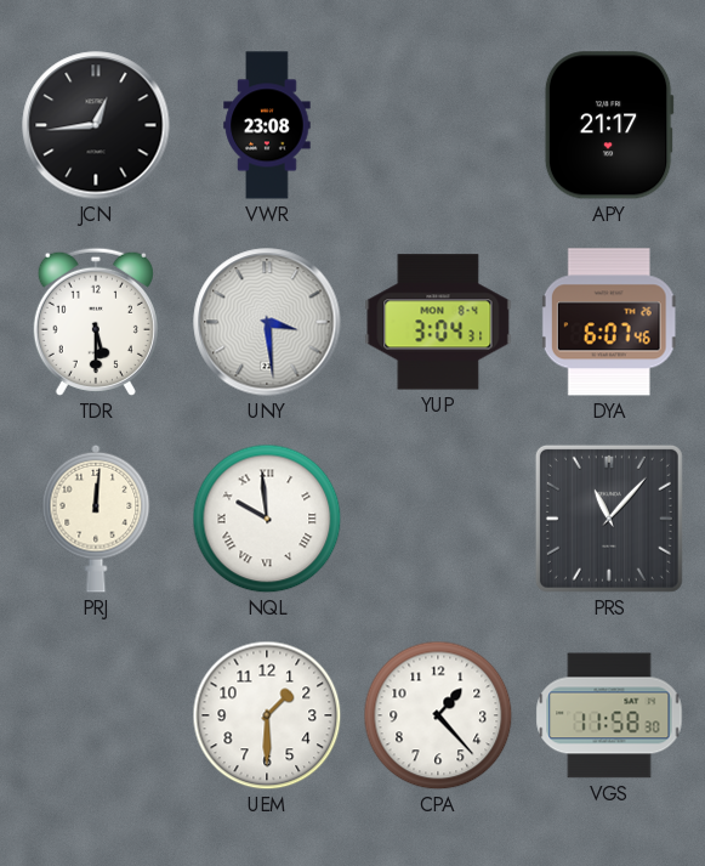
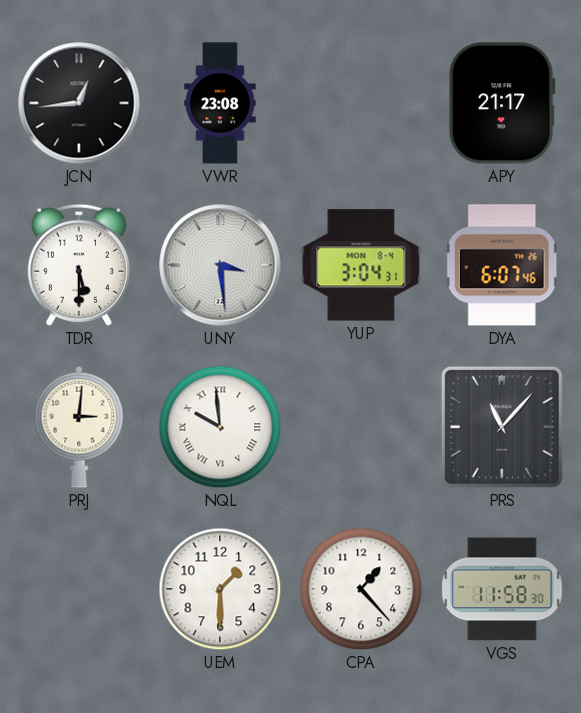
PRJ: 12:01 -> 3:01
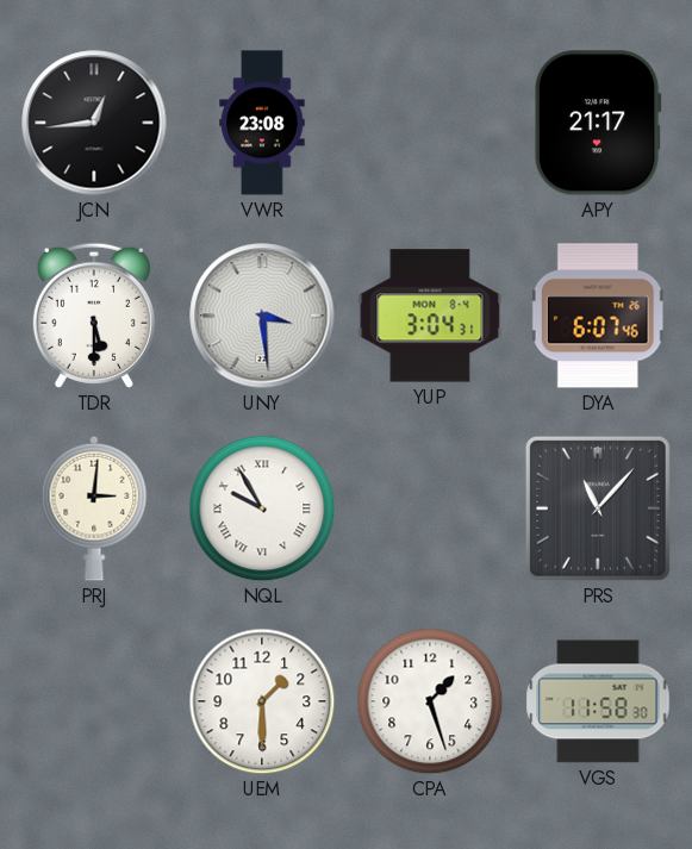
NQL: 9:59 -> 9:55
CPA: 1:23 -> 1:27
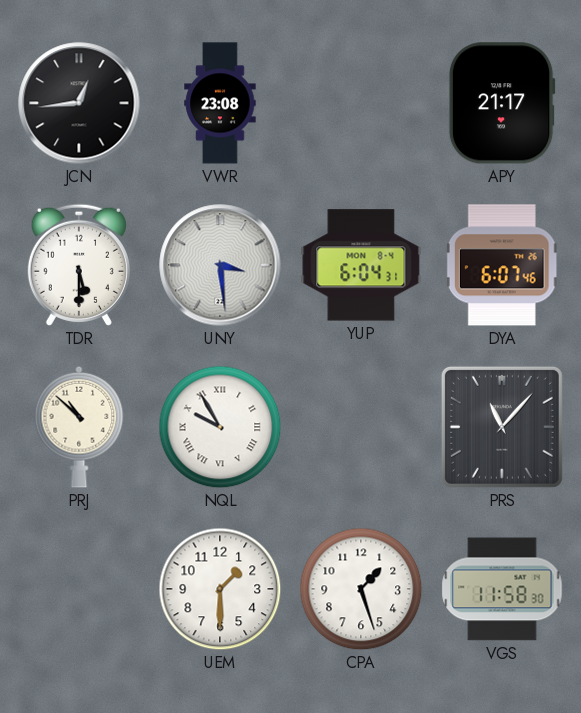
YUP: 3:04 -> 6:04
PRJ: 3:01 -> 10:52
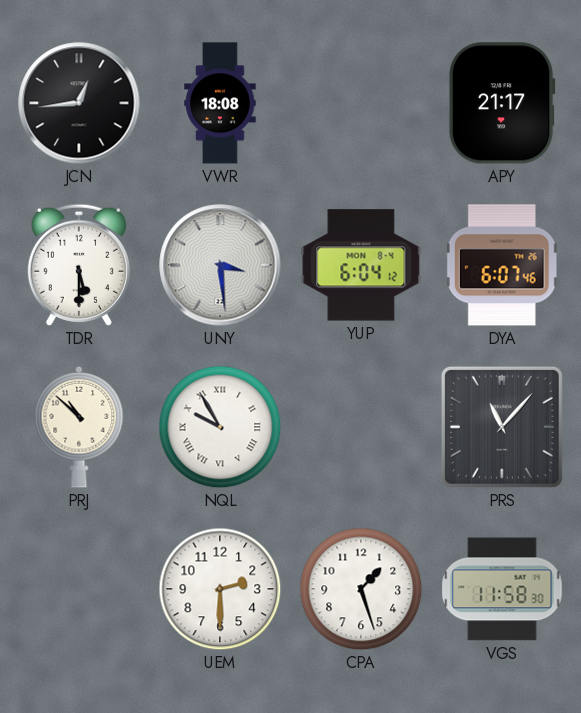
VWR: 23:08 -> 18:08
YUP: 6:04:31 -> 6:04:12
UEM: 1:30 -> 2:30
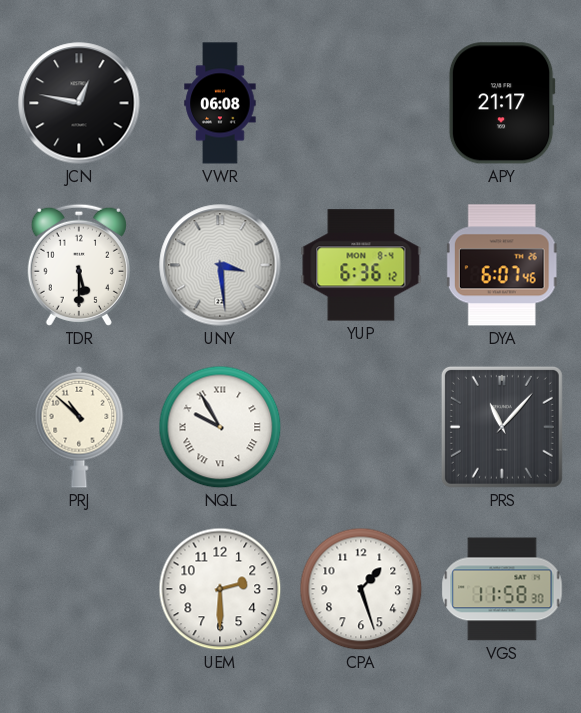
JCN: 12:44 -> 12:47
VWR: 18:08 -> 06:08
YUP: 6:04 -> 6:36
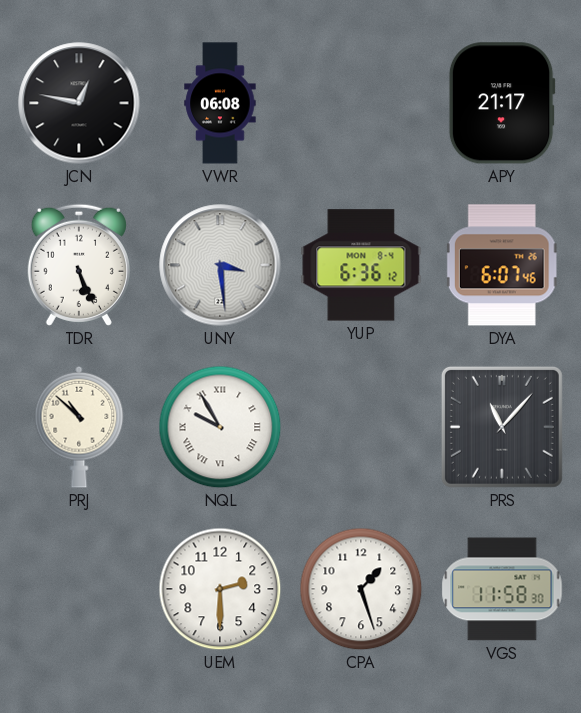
TDR: 5:30 -> 5:26
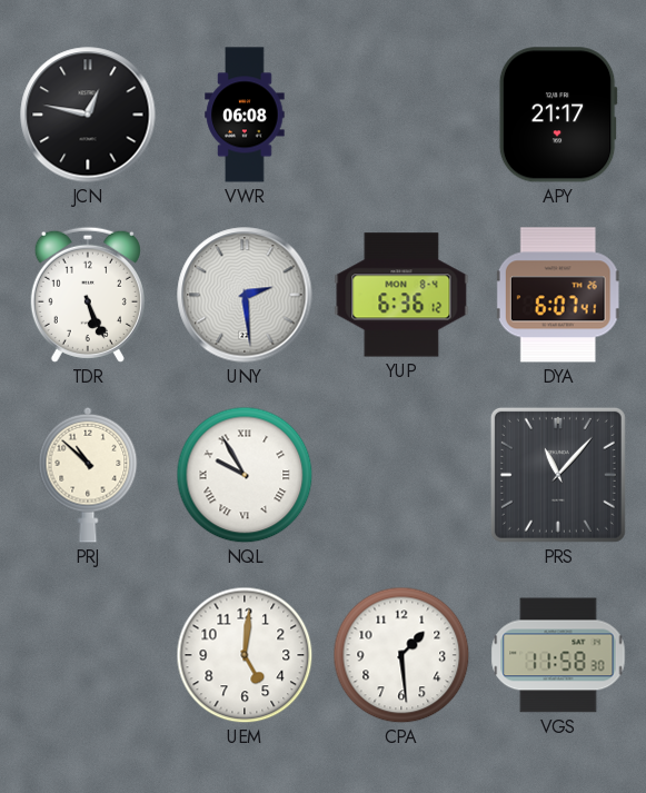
UNY: 3:29 -> 2:29
DYA: 6:07:46 -> 6:07:41
UEM: 2:30 -> 5:01
CPA: 1:27 -> 1:29
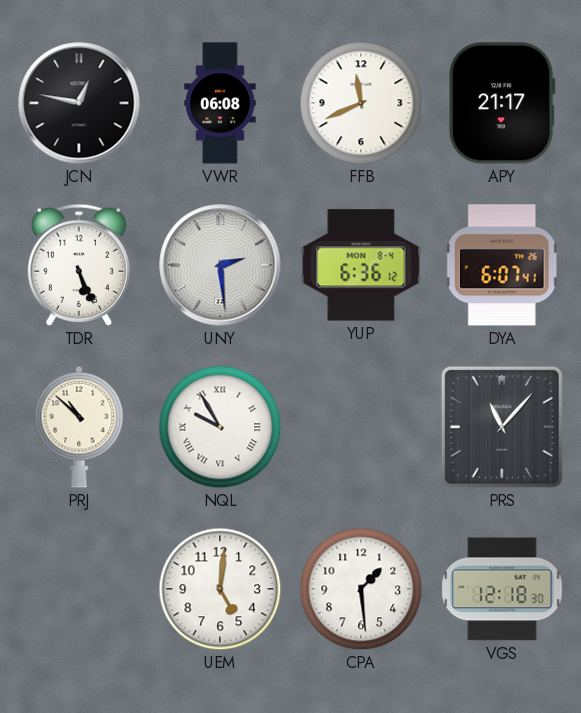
FFB: none -> 11:41
VGS: 11:58 -> 12:18
